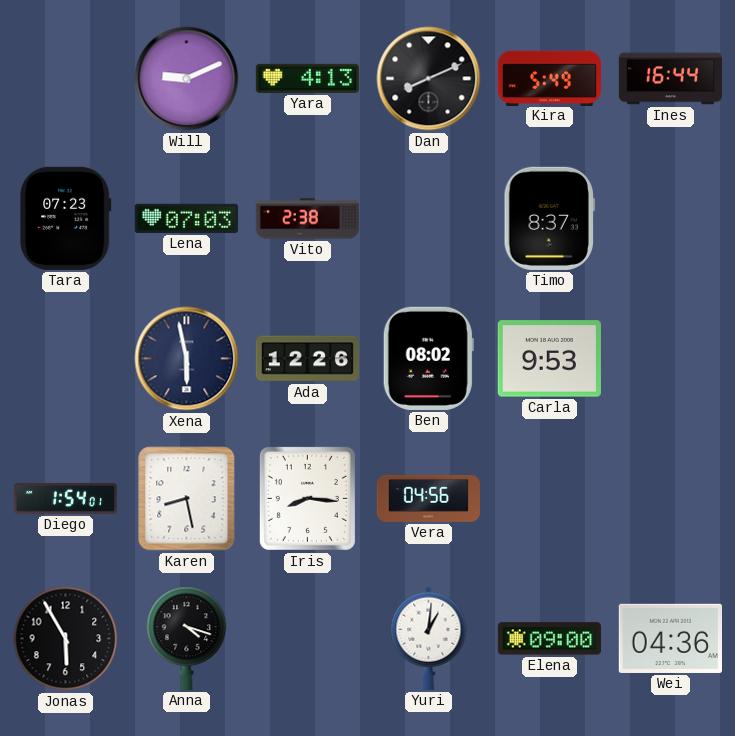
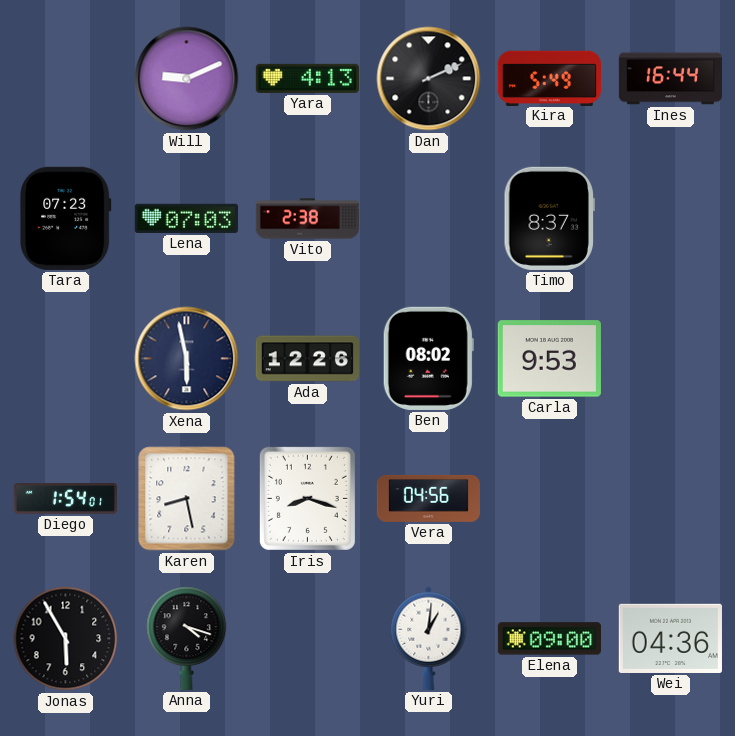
Dan: 8:11 -> 2:11
Iris: 8:16 -> 8:18
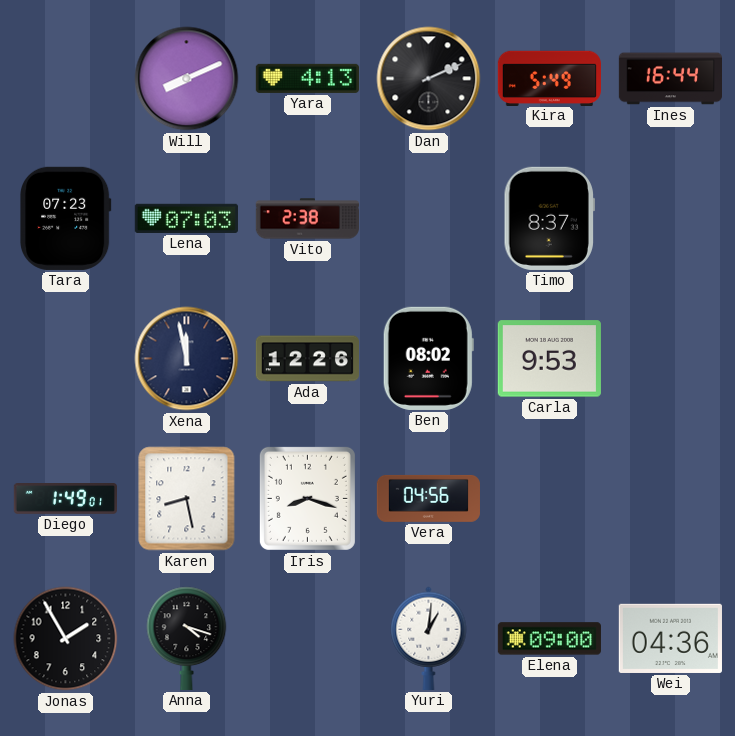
Will: 9:11 -> 8:11
Xena: 5:58 -> 11:58
Diego: 1:54 -> 1:49
Jonas: 5:55 -> 1:55
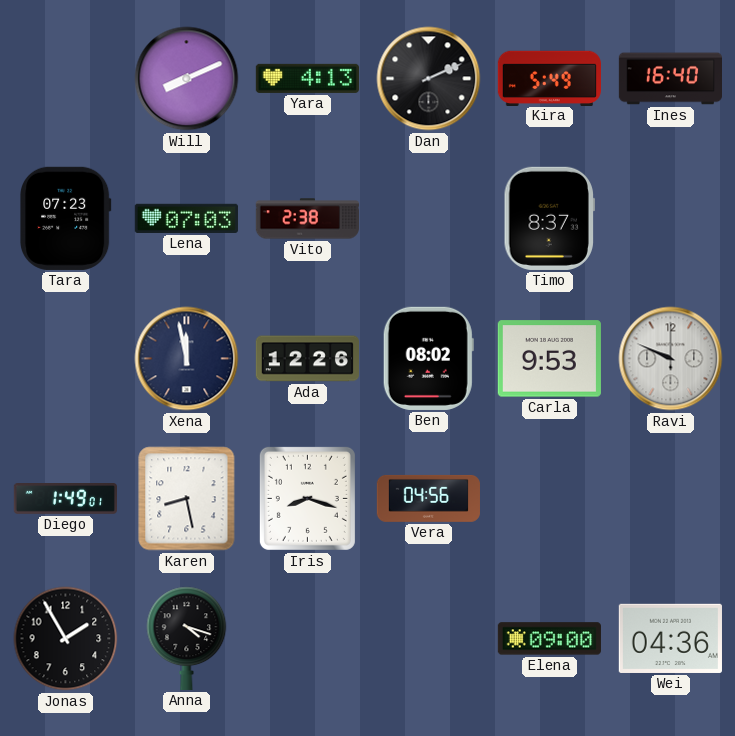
Ines: 16:44 -> 16:40
Ravi: none -> 9:49
Yuri: 1:01 -> none
